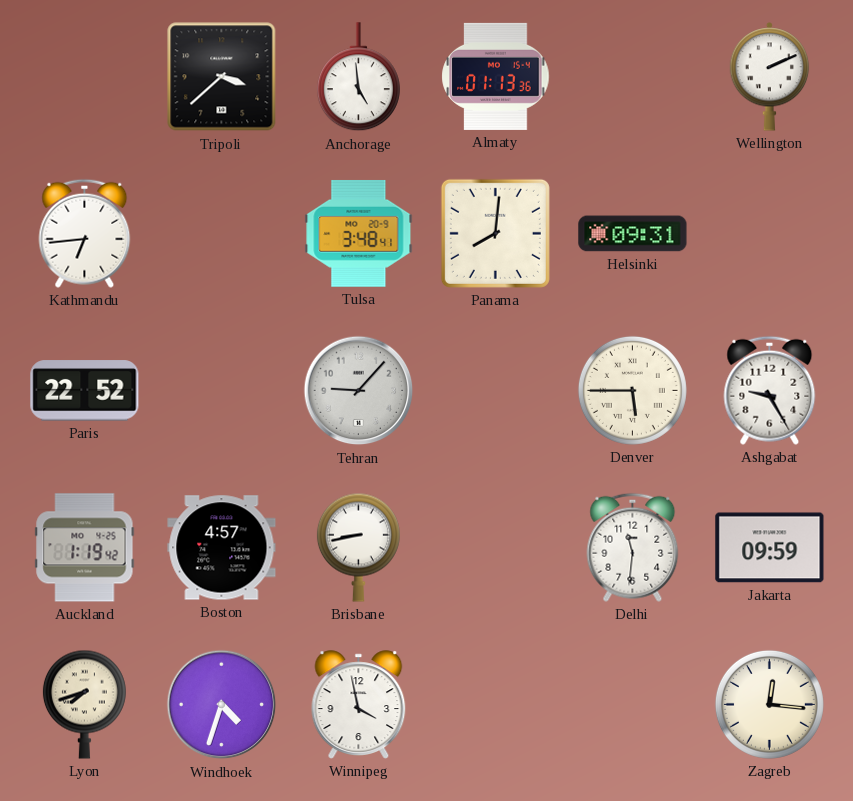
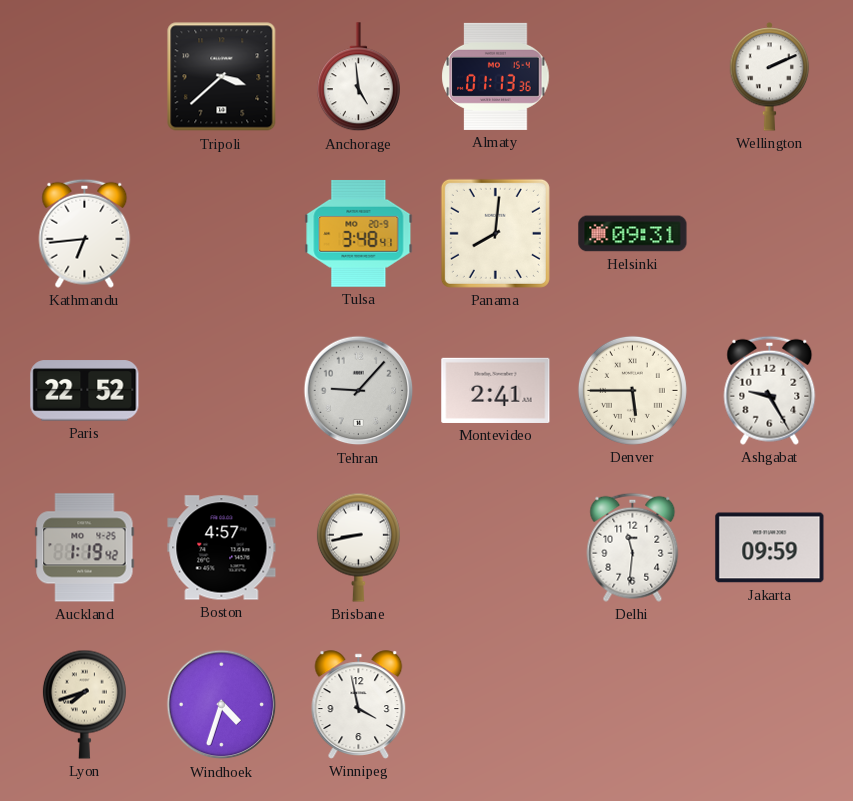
Montevideo: none -> 2:41
Zagreb: 12:16 -> none
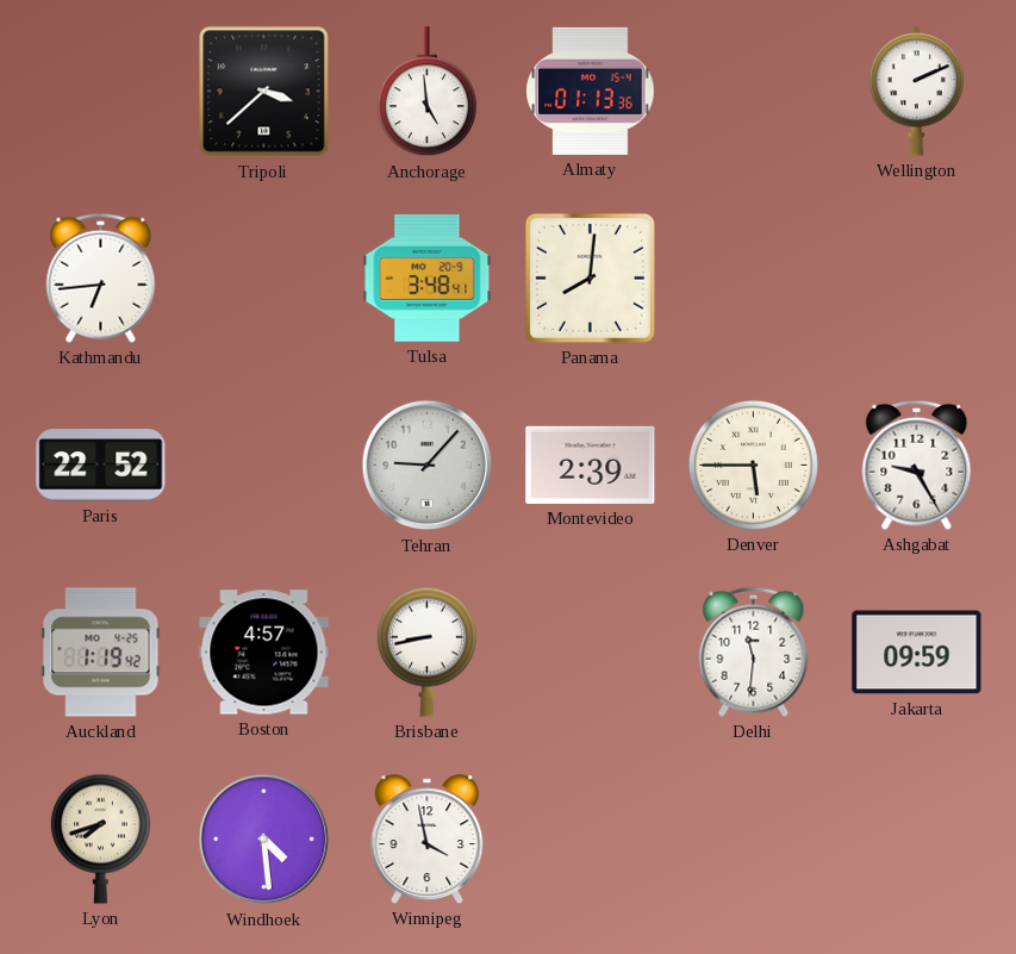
Helsinki: 09:31 -> none
Montevideo: 2:41 -> 2:39
Windhoek: 4:33 -> 4:29
